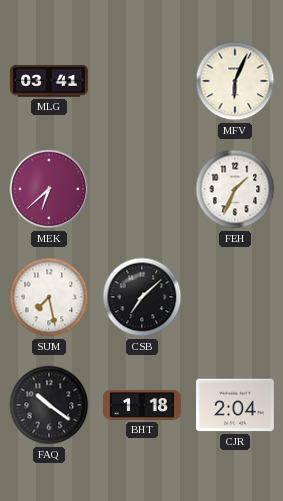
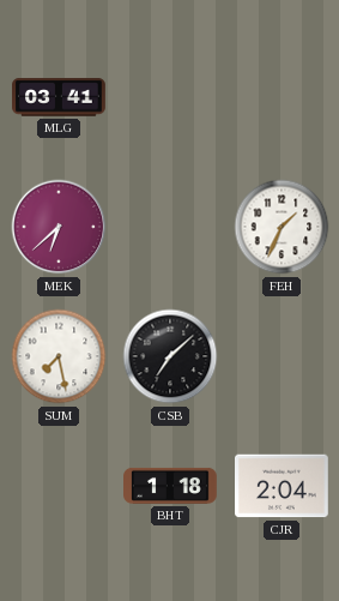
MFV: 6:04 -> none
FAQ: 10:21 -> none
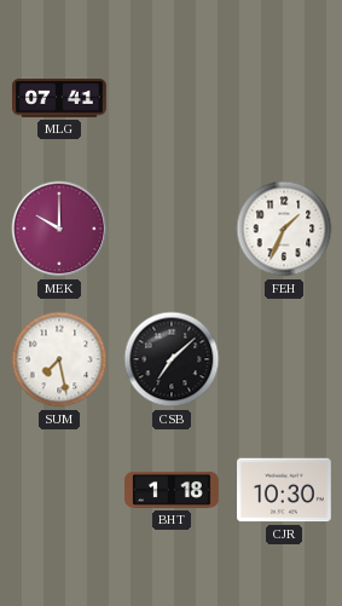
MLG: 03:41 -> 07:41
MEK: 6:38 -> 10:00
CJR: 2:04 -> 10:30
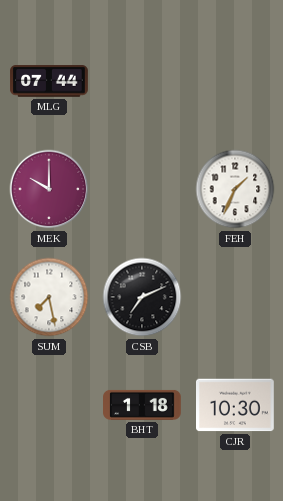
MLG: 07:41 -> 07:44
CSB: 7:08 -> 7:11
